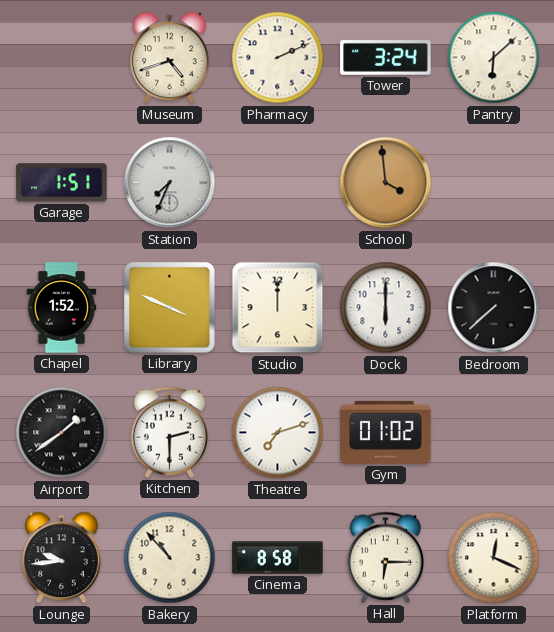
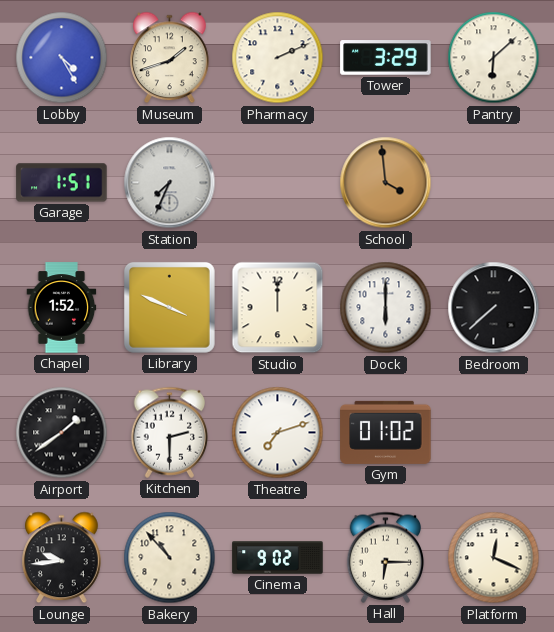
Lobby: none -> 4:25
Museum: 4:42 -> 1:42
Tower: 3:24 -> 3:29
Cinema: 8:58 -> 9:02
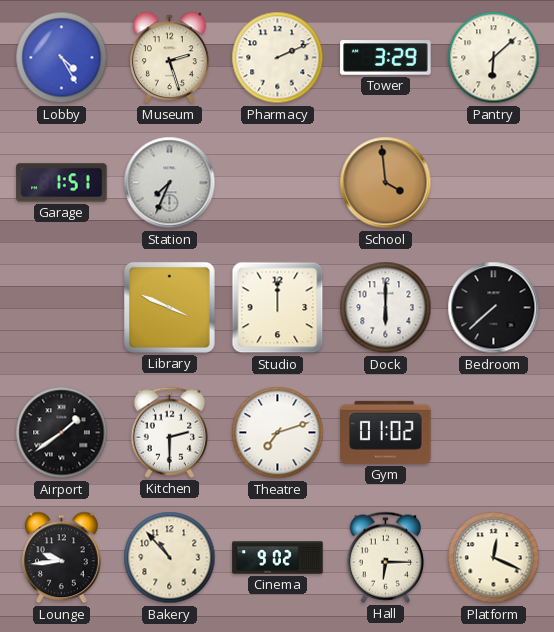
Museum: 1:42 -> 2:27
Chapel: 1:52 -> none
